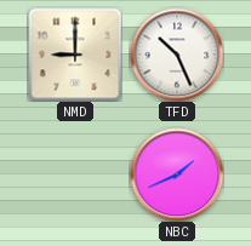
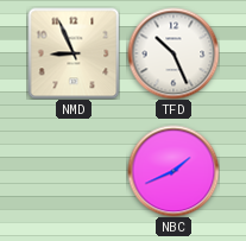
NMD: 9:00 -> 8:56
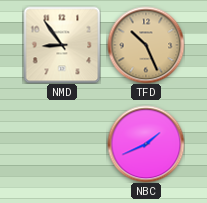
NMD: 8:56 -> 8:54
TFD dial: white -> champagne
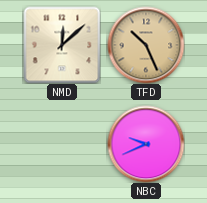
NMD: 8:54 -> 12:08
NBC: 1:41 -> 9:41
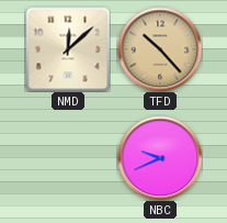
TFD: 10:26 -> 10:23
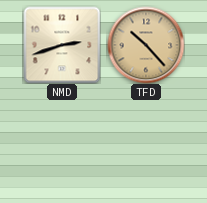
NMD: 12:08 -> 2:42
NBC: 9:41 -> none
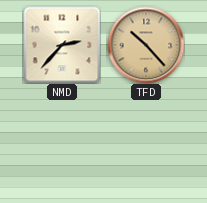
NMD: 2:42 -> 2:37
